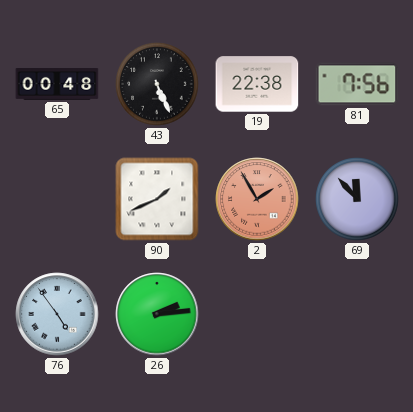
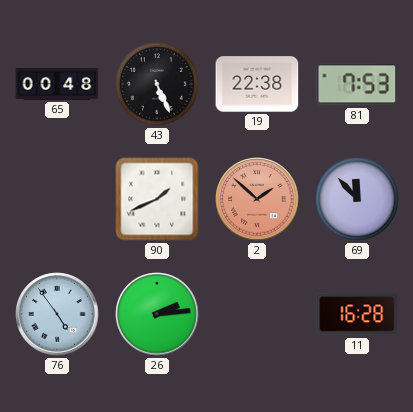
81: 7:56 -> 7:53
2: 1:55 -> 1:52
11: none -> 16:28
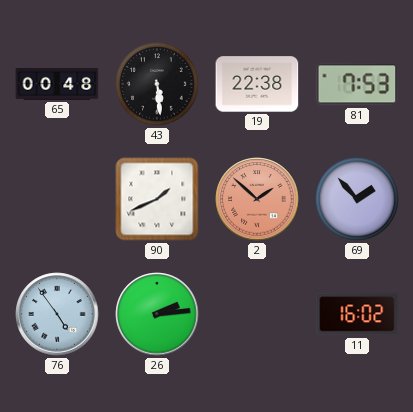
43: 5:26 -> 5:29
69: 11:53 -> 1:53
11: 16:28 -> 16:02
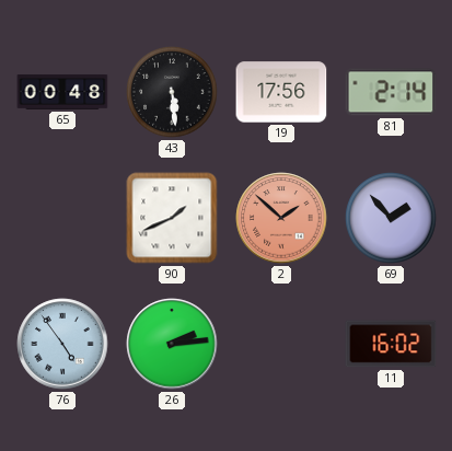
19: 22:38 -> 17:56
81: 7:53 -> 2:14
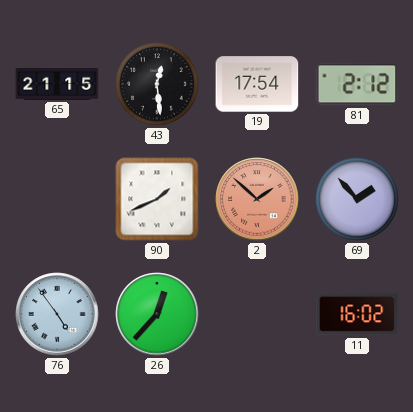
65: 00:48 -> 21:15
43: 5:29 -> 12:29
19: 17:56 -> 17:54
81: 2:14 -> 2:12
26: 2:14 -> 12:37
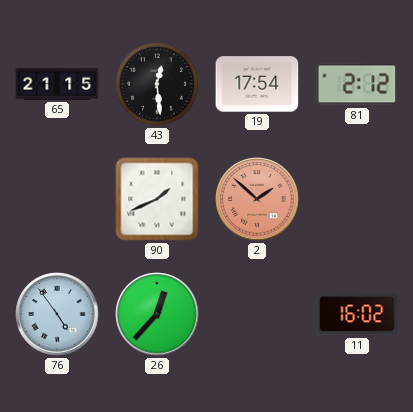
69: 1:53 -> none
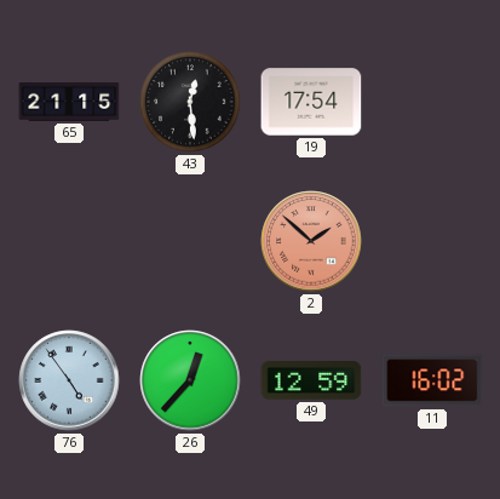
81: 2:12 -> none
90: 1:41 -> none
49: none -> 12:59
